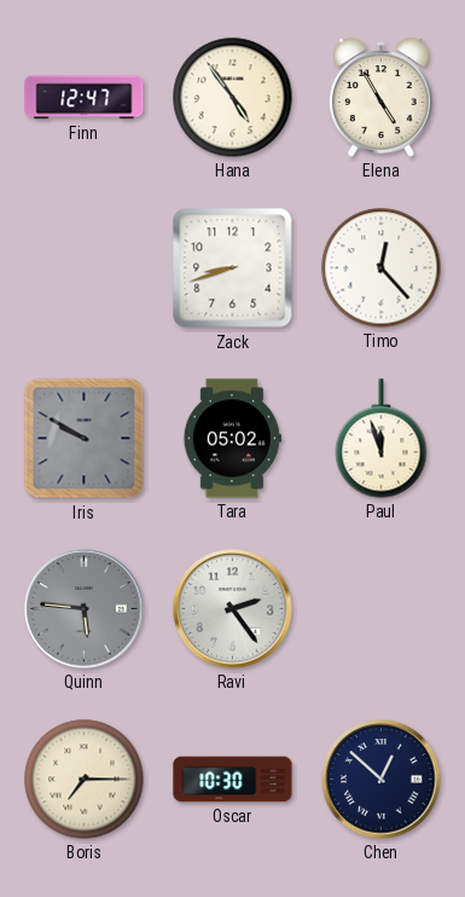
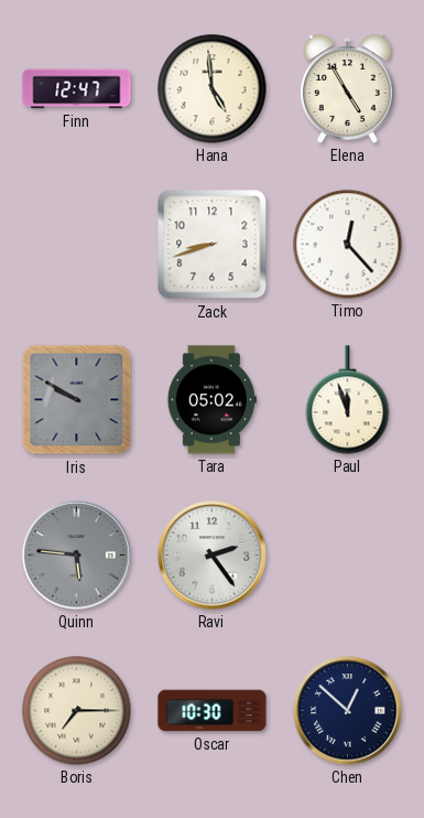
Hana: 4:54 -> 4:59
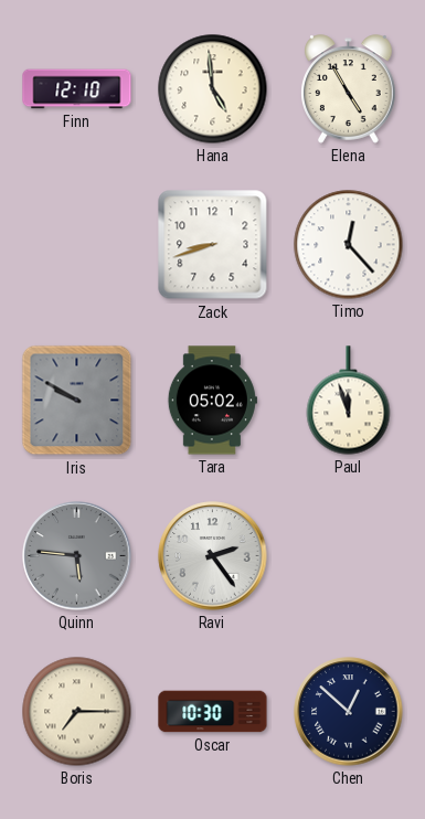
Finn: 12:47 -> 12:10
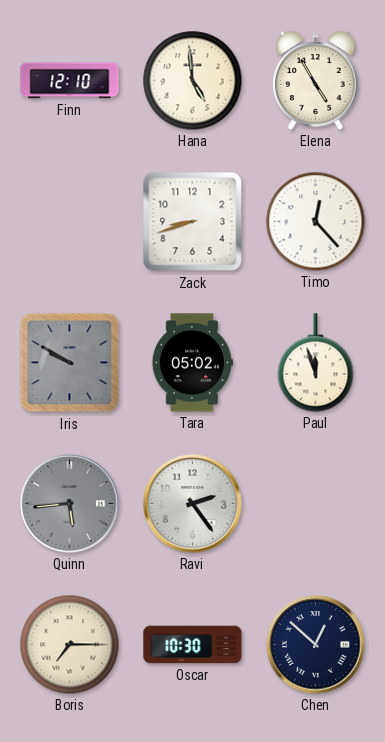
Quinn: 5:46 -> 5:44
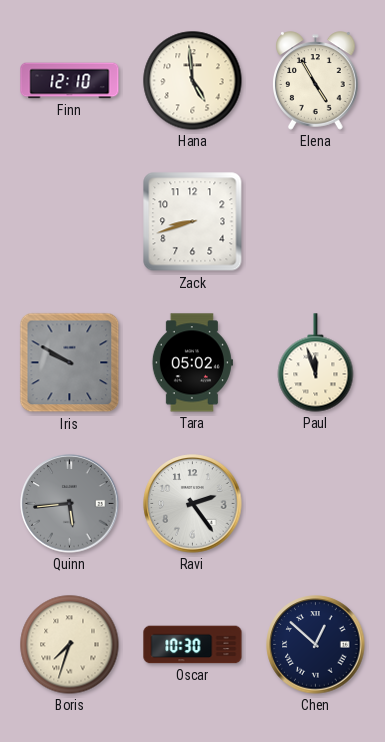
Timo: 12:23 -> none
Boris: 7:15 -> 7:33
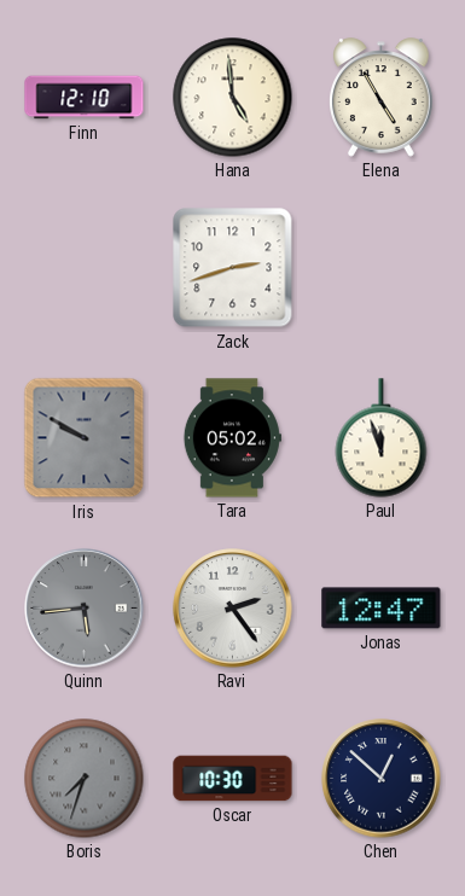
Zack: 8:42 -> 2:42
Jonas: none -> 12:47
Boris dial: cream -> grey
